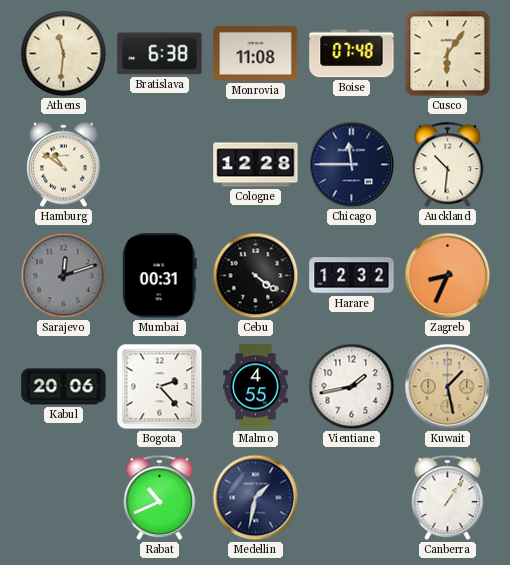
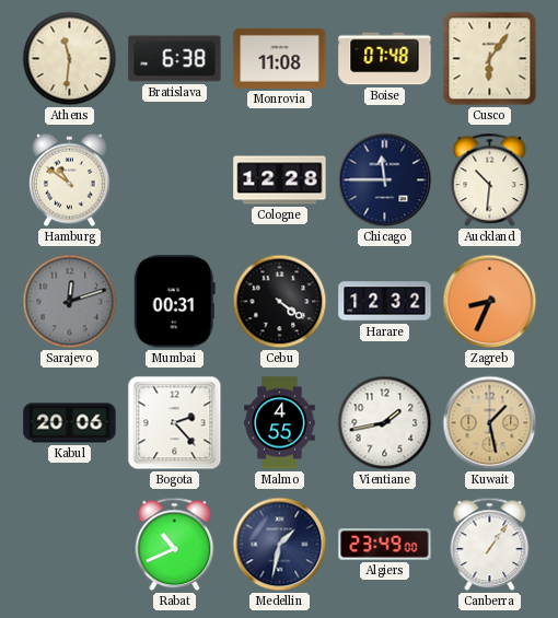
Algiers: none -> 23:49
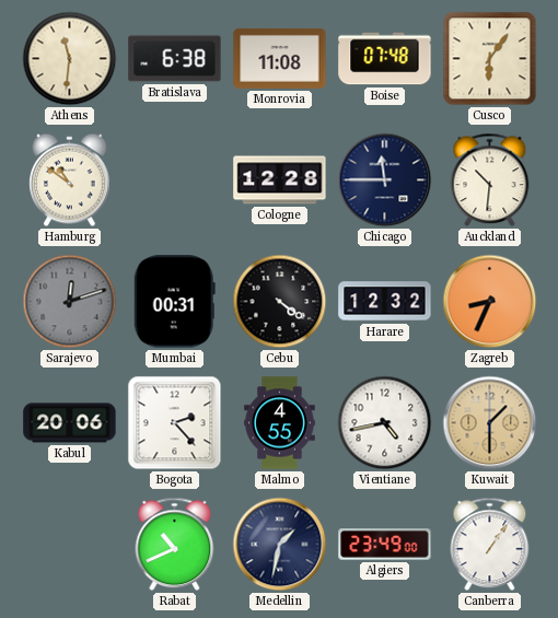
Vientiane: 1:43 -> 4:43
Kuwait: 1:28 -> 1:30
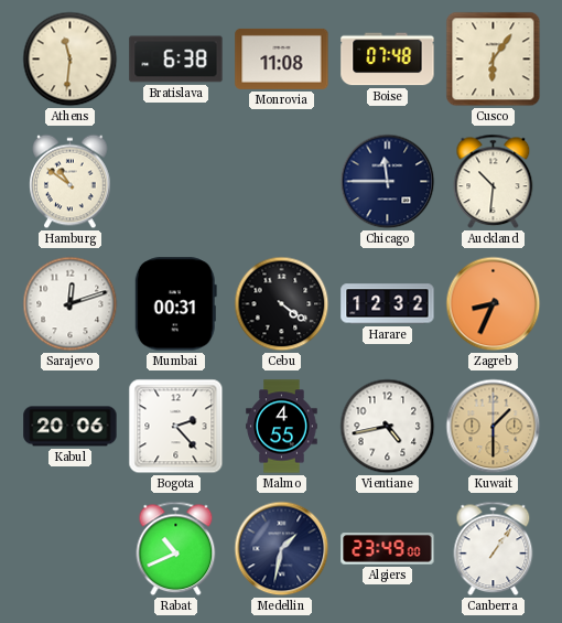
Cologne: 12:28 -> none
Sarajevo dial: grey -> white
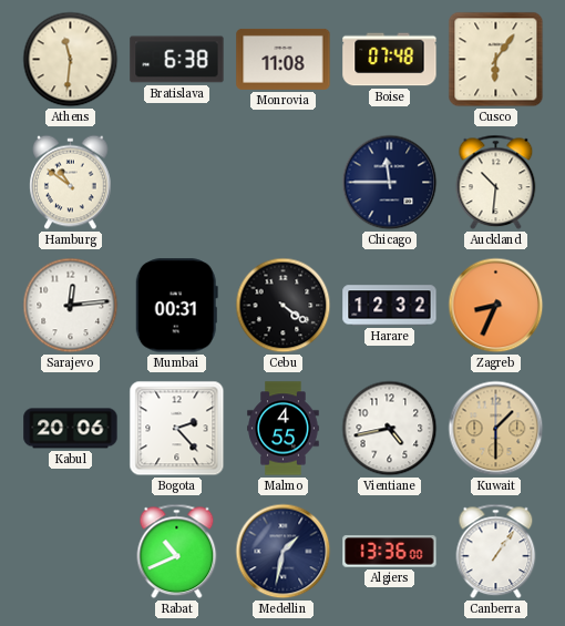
Sarajevo: 12:12 -> 12:14
Algiers: 23:49 -> 13:36
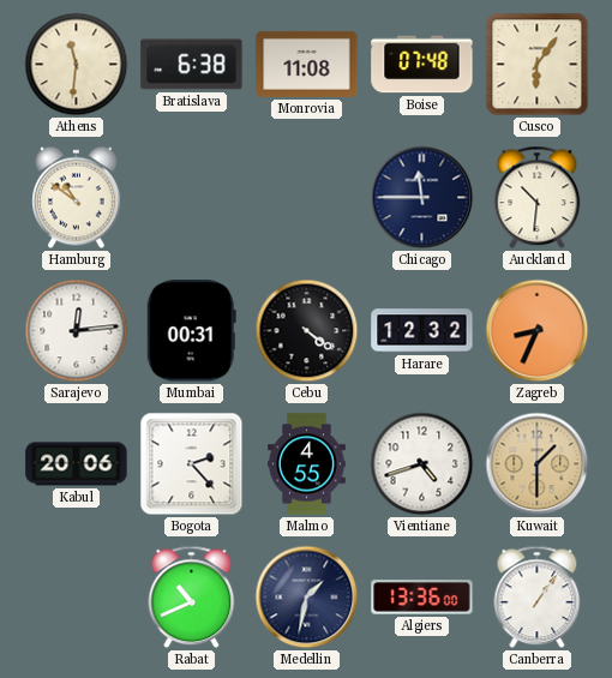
Vientiane: 4:43 -> 4:42
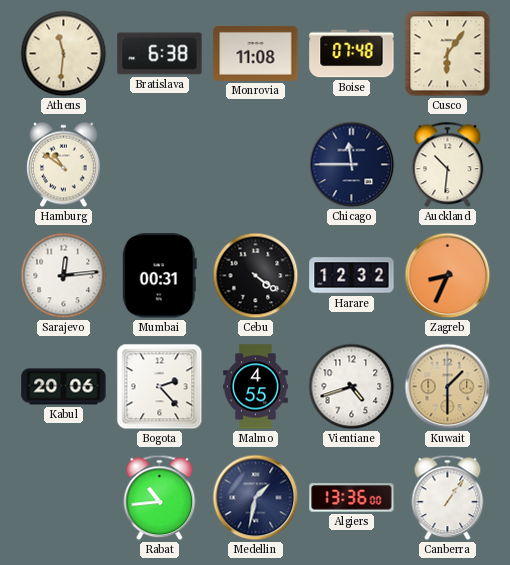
Rabat: 10:41 -> 10:44
